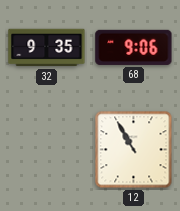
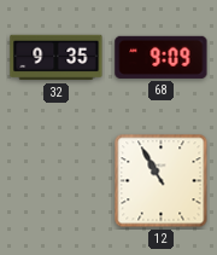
68: 9:06 -> 9:09
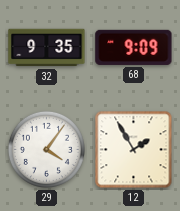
29: none -> 4:06
12: 10:55 -> 1:55
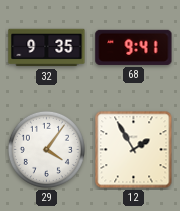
68: 9:09 -> 9:41
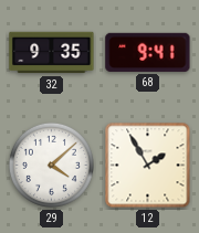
29: 4:06 -> 4:08
